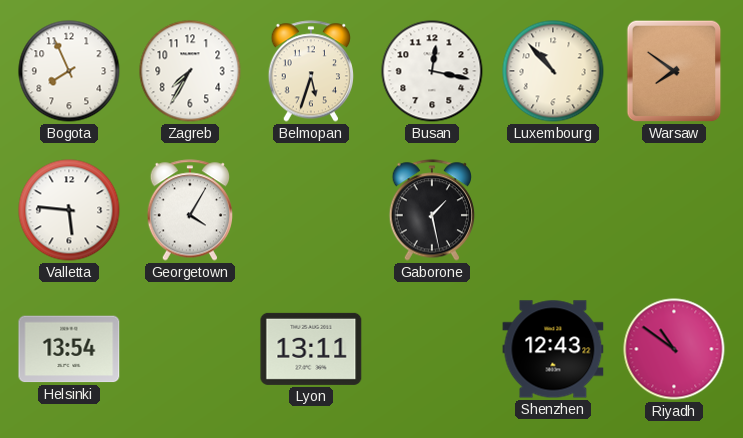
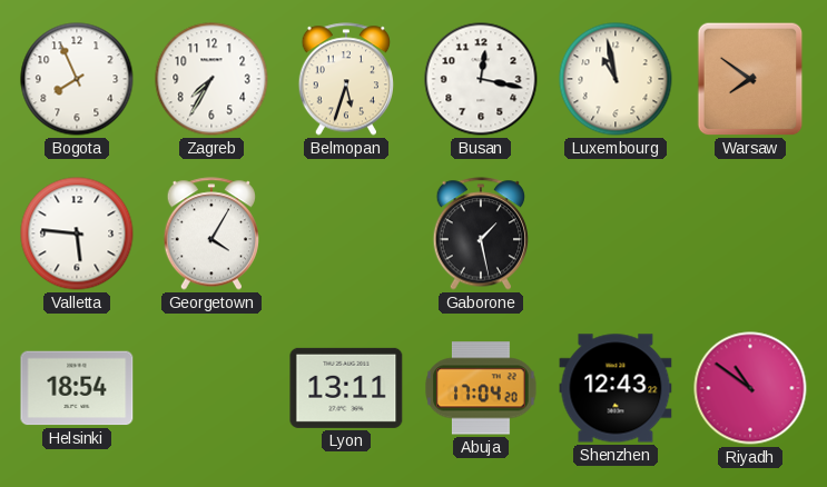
Luxembourg: 10:53 -> 10:58
Helsinki: 13:54 -> 18:54
Abuja: none -> 17:04
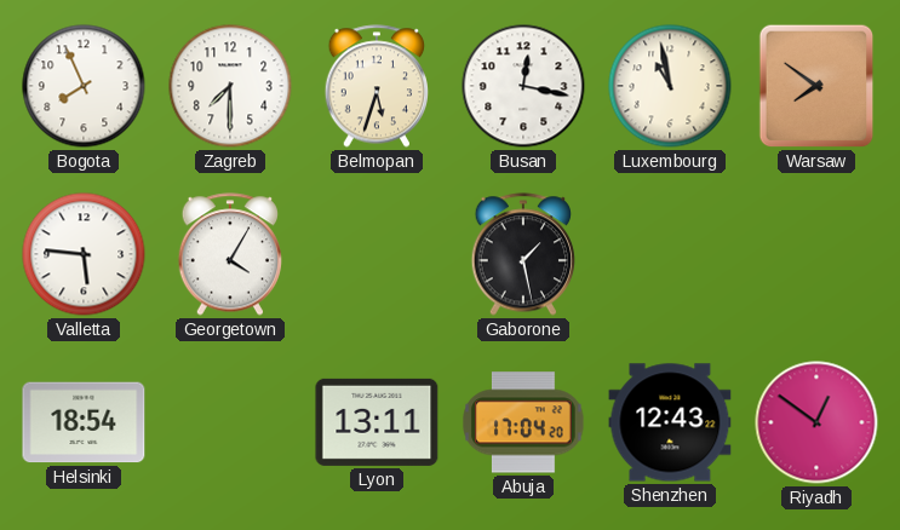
Zagreb: 7:35 -> 7:30
Riyadh: 10:51 -> 12:51
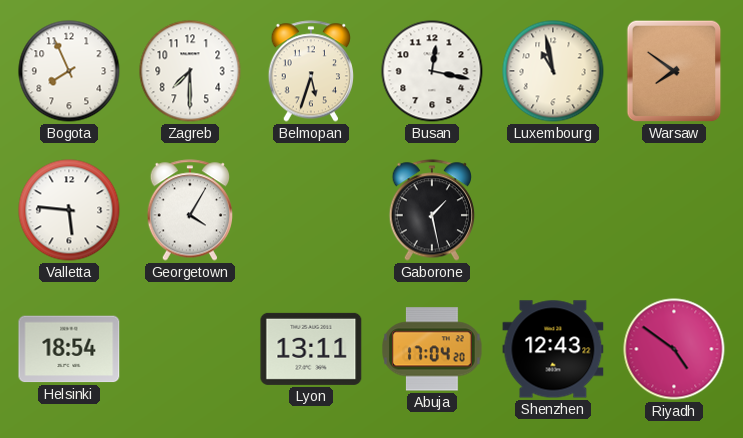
Riyadh: 12:51 -> 4:51
